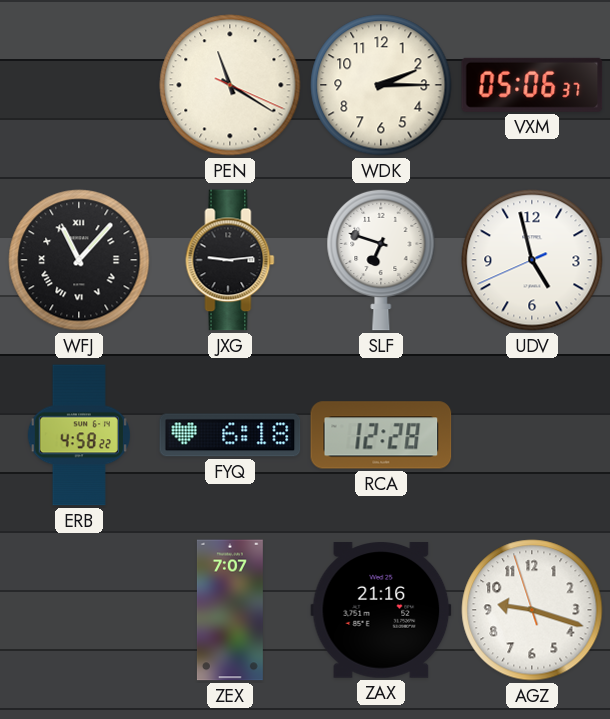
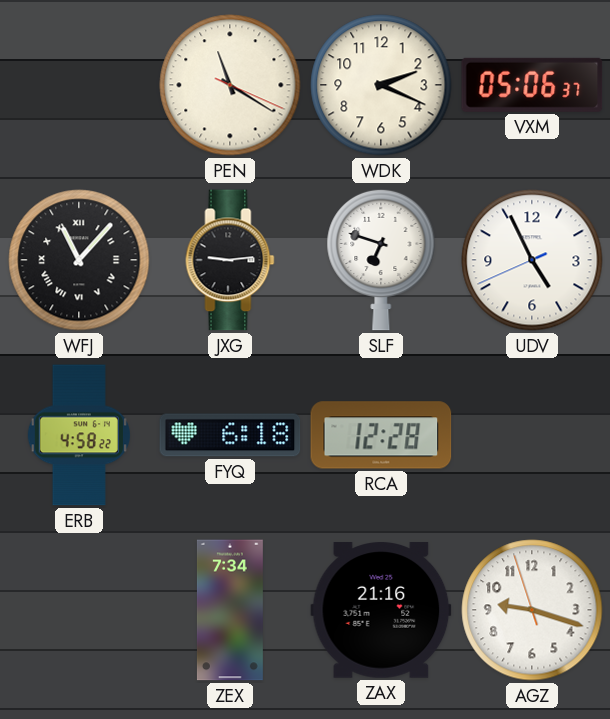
WDK: 2:15 -> 2:19
UDV: 4:57 -> 4:55
ZEX: 7:07 -> 7:34
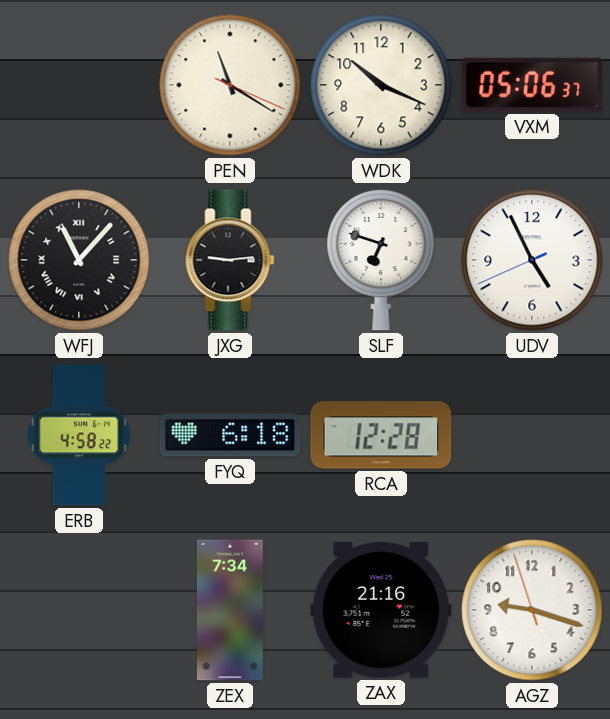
WDK: 2:19 -> 10:19
